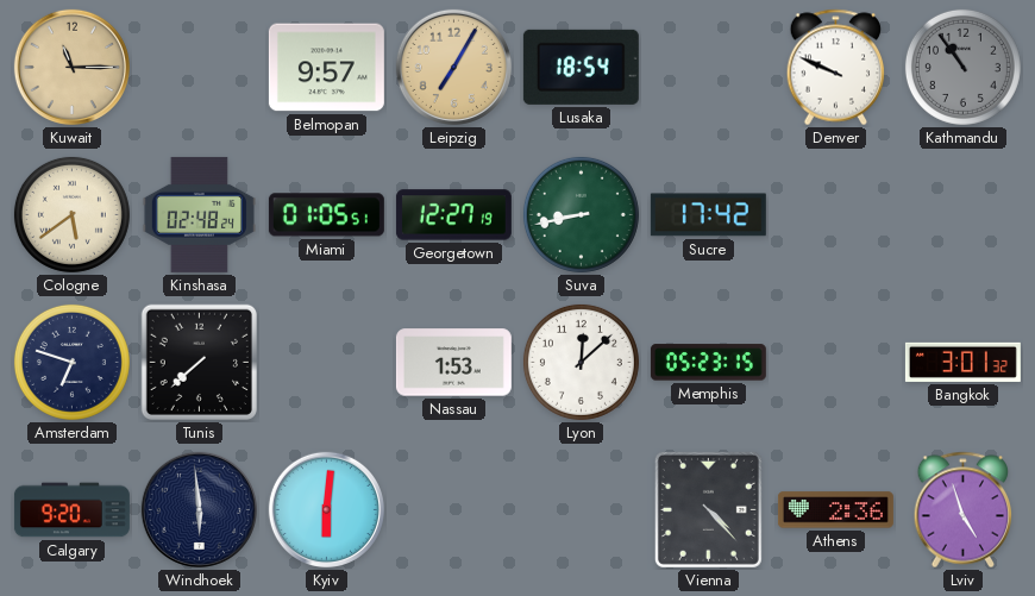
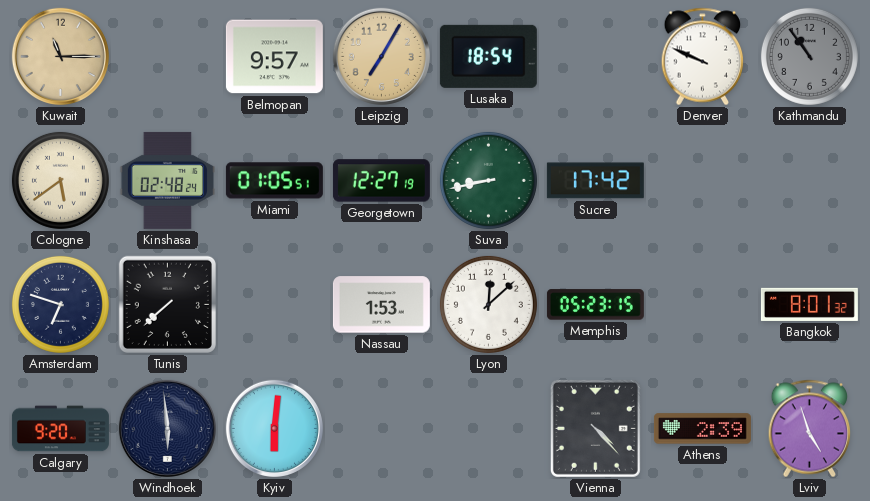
Bangkok: 3:01 -> 8:01
Athens: 2:36 -> 2:39
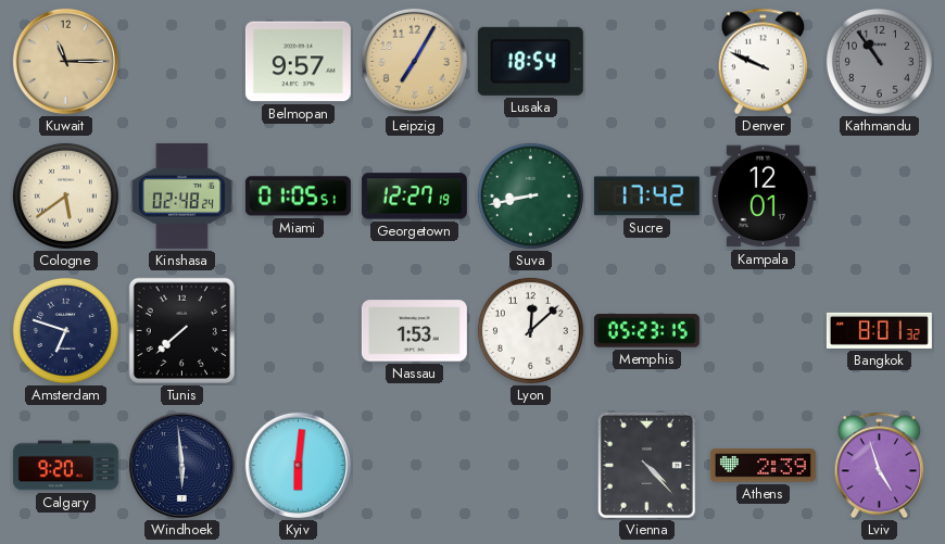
Kampala: none -> 12:01
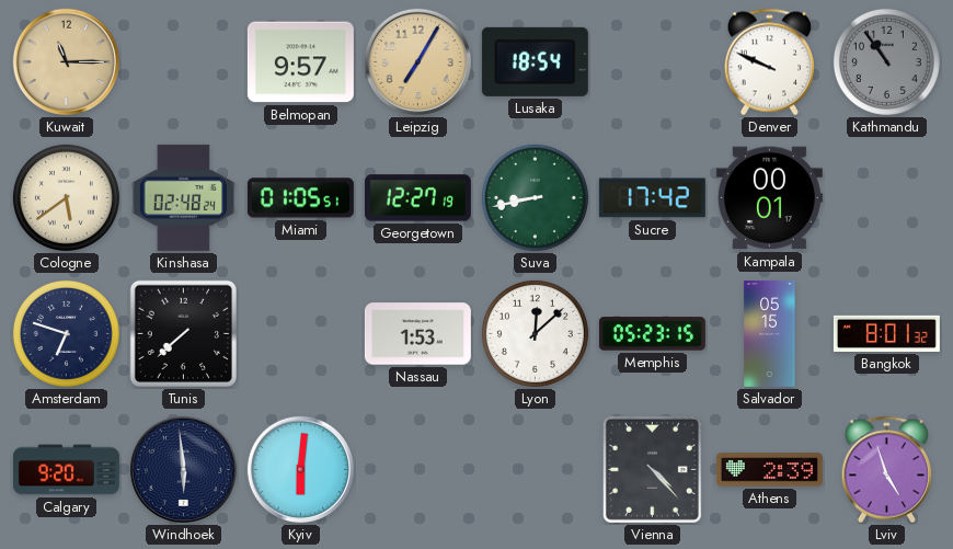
Kampala: 12:01 -> 00:01
Salvador: none -> 05:15
